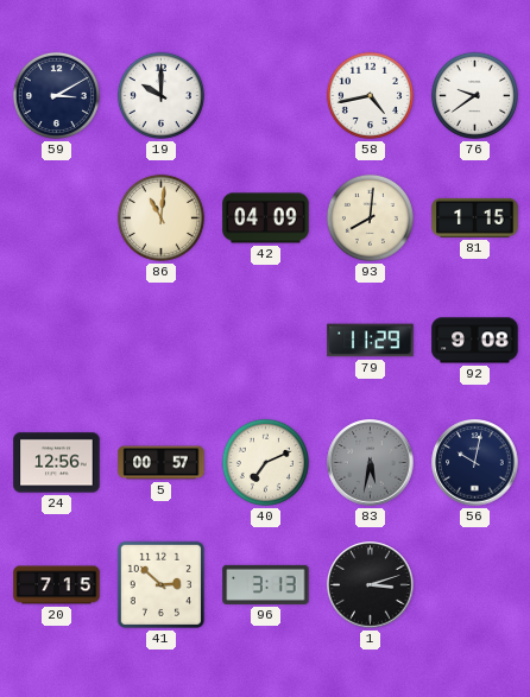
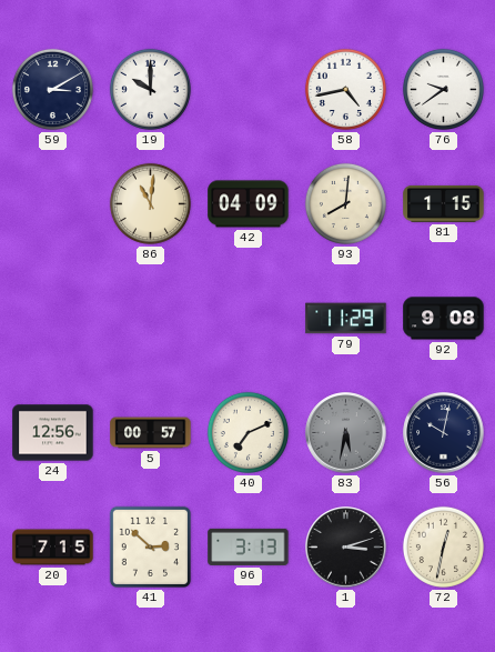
72: none -> 12:32
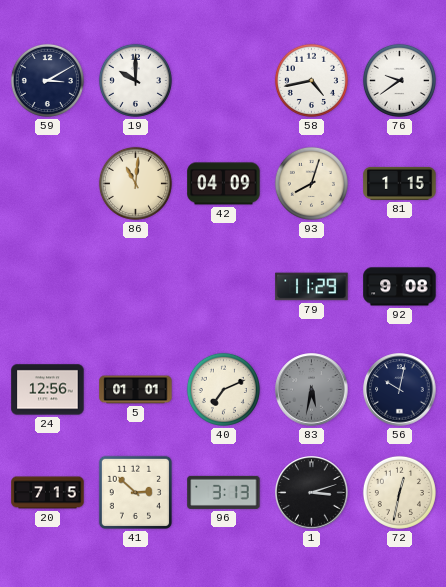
93: 8:01 -> 8:03
5: 00:57 -> 01:01
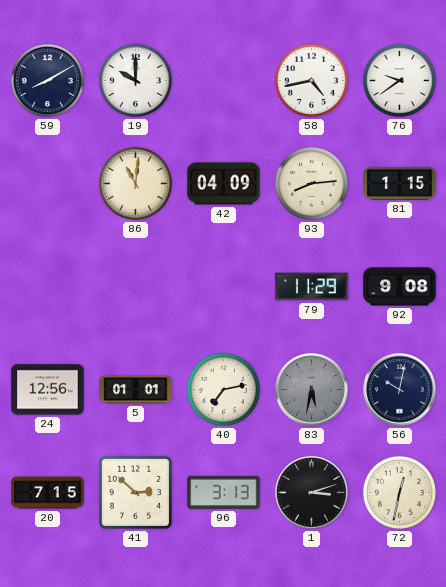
59: 3:10 -> 8:10
93: 8:03 -> 8:14
40: 7:11 -> 7:13
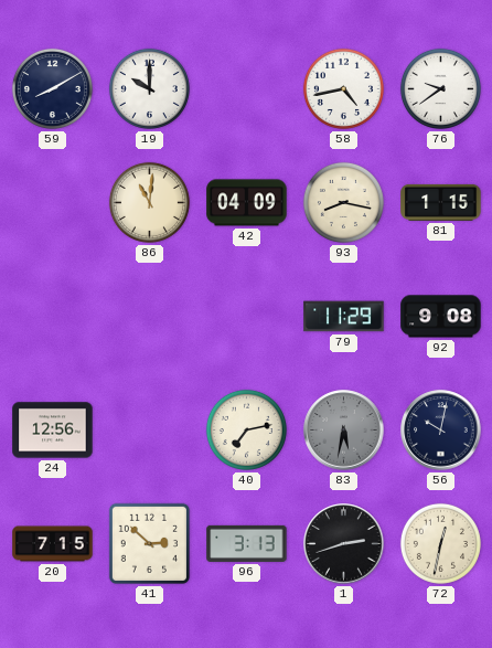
93: 8:14 -> 8:17
5: 01:01 -> none
1: 3:12 -> 2:42
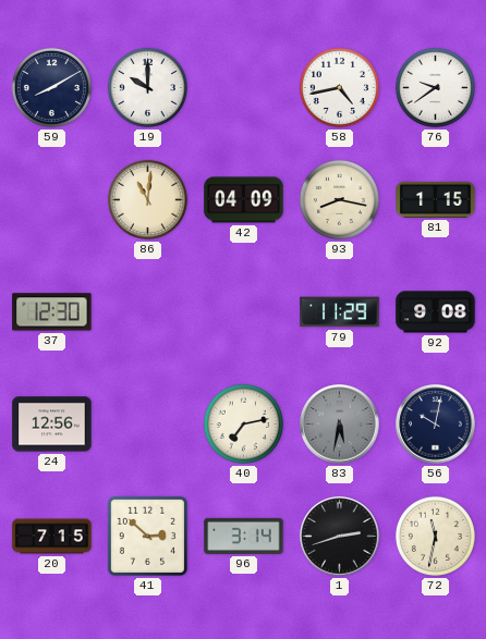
37: none -> 12:30
96: 3:13 -> 3:14
72: 12:32 -> 11:32
